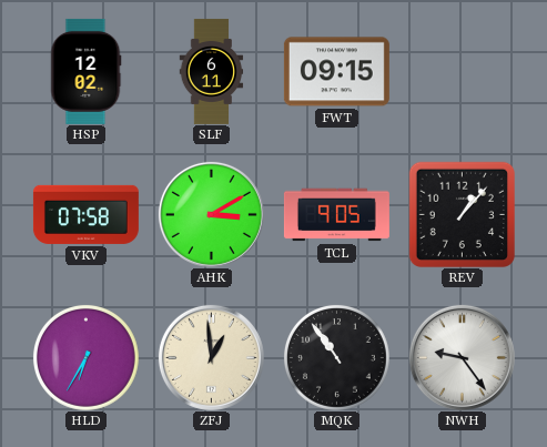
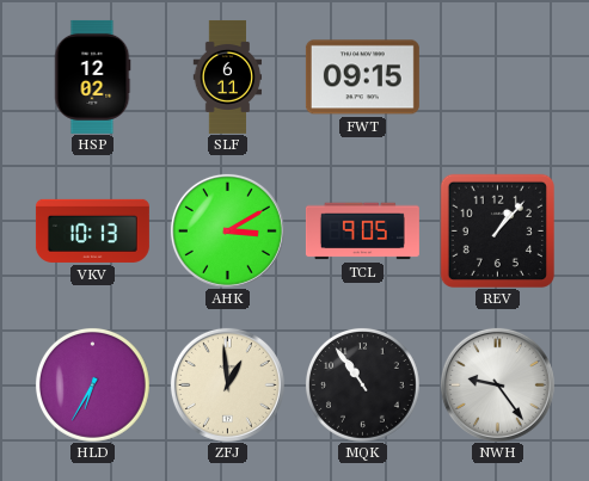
VKV: 07:58 -> 10:13
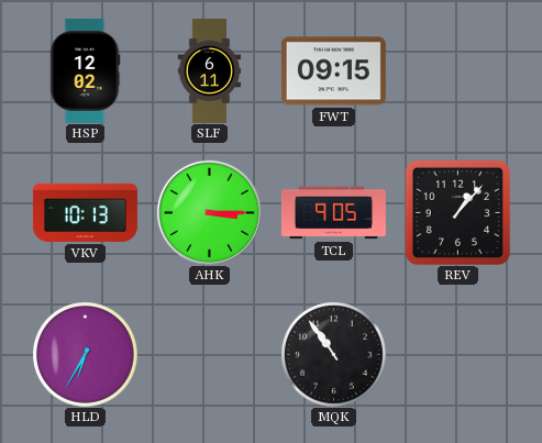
AHK: 3:10 -> 3:15
ZFJ: 12:59 -> none
NWH: 9:24 -> none
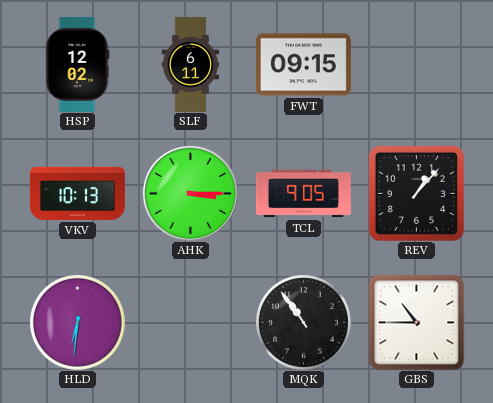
HLD: 6:35 -> 6:31
GBS: none -> 10:45
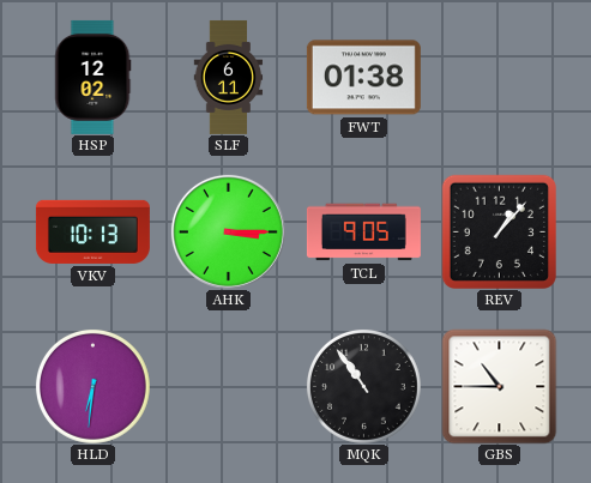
FWT: 09:15 -> 01:38
